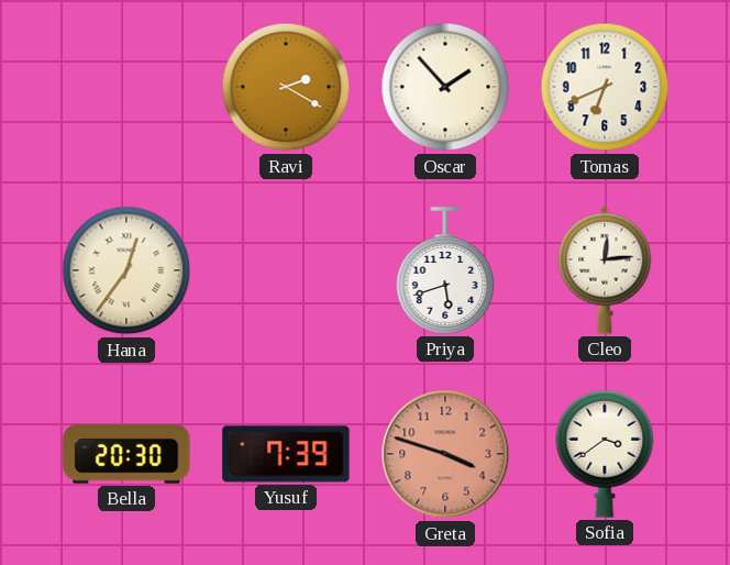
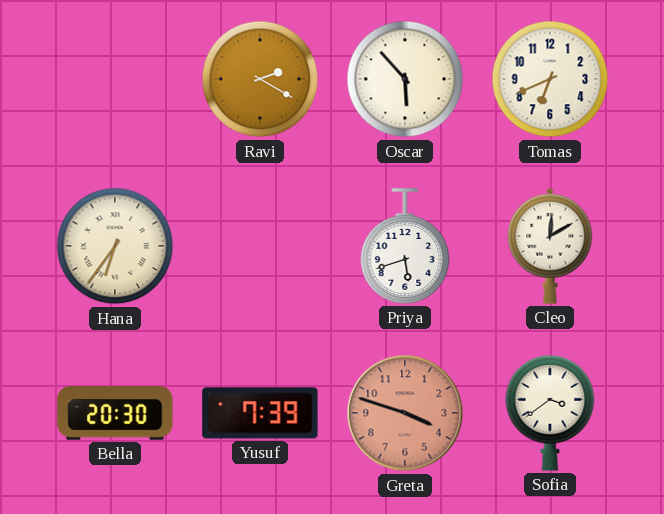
Oscar: 1:53 -> 5:53
Hana: 12:36 -> 6:36
Cleo: 12:14 -> 12:10
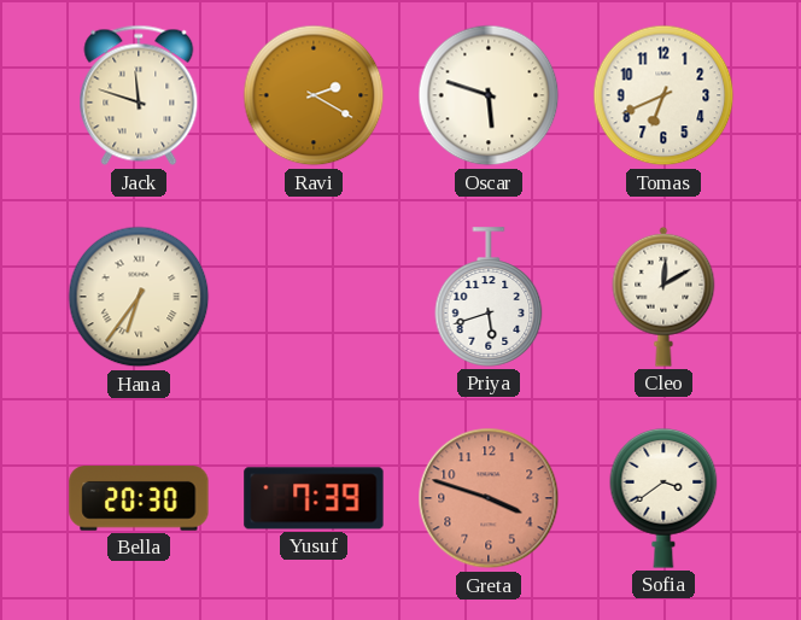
Jack: none -> 11:48
Oscar: 5:53 -> 5:48
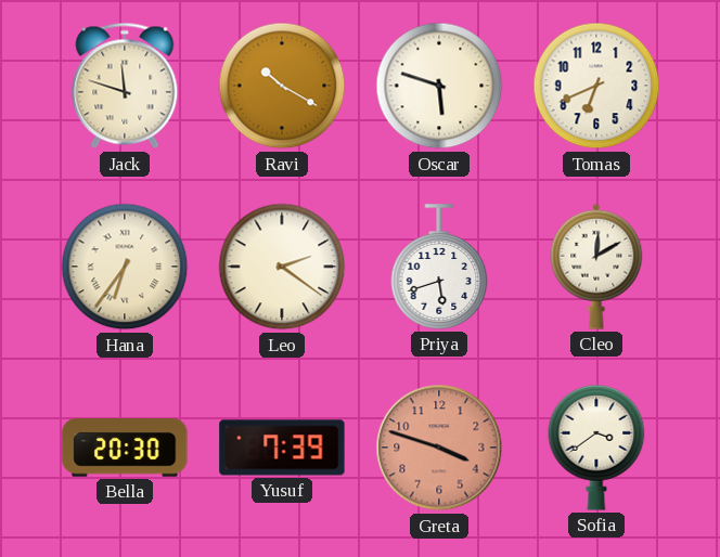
Ravi: 2:20 -> 10:20
Leo: none -> 2:21
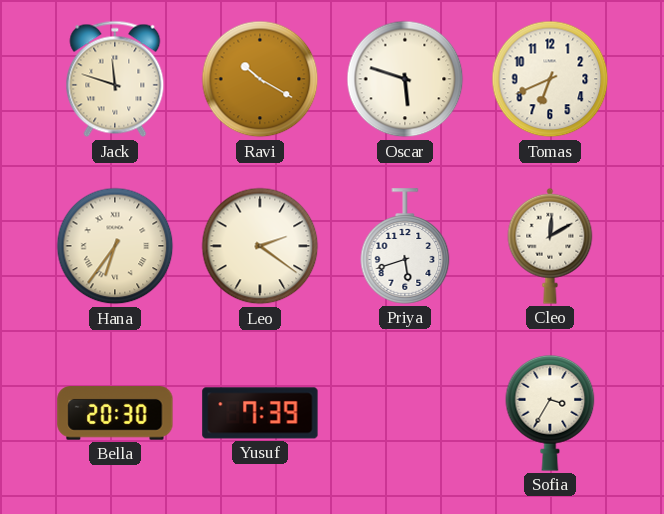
Greta: 3:48 -> none
Sofia: 3:39 -> 3:35
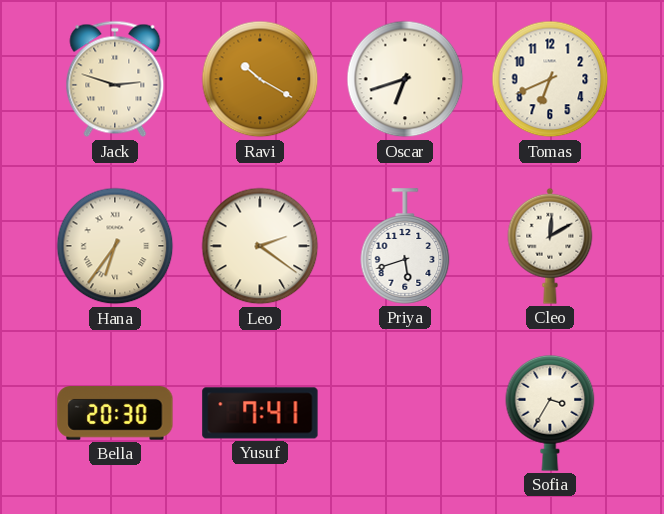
Jack: 11:48 -> 2:48
Oscar: 5:48 -> 6:42
Yusuf: 7:39 -> 7:41
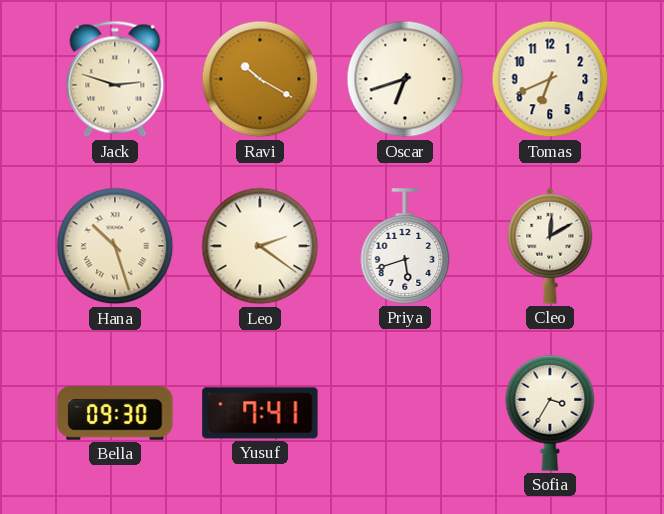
Hana: 6:36 -> 10:27
Bella: 20:30 -> 09:30
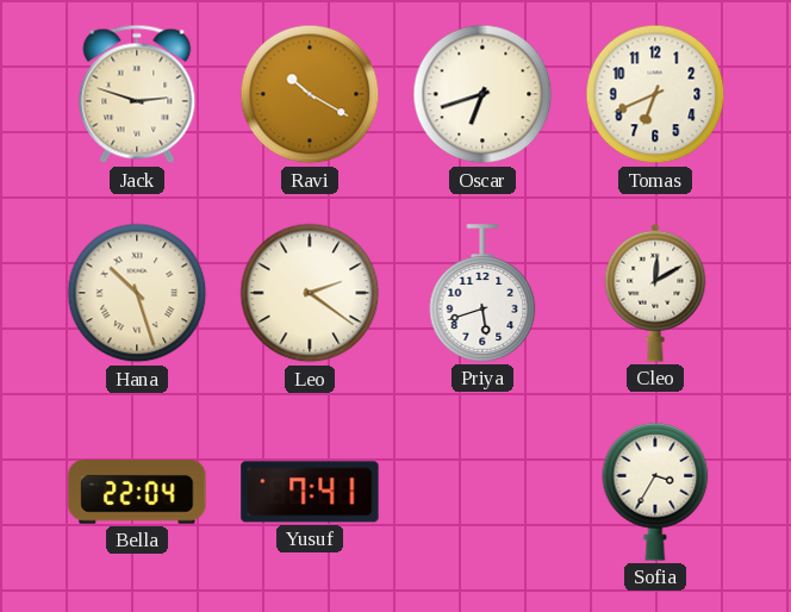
Bella: 09:30 -> 22:04
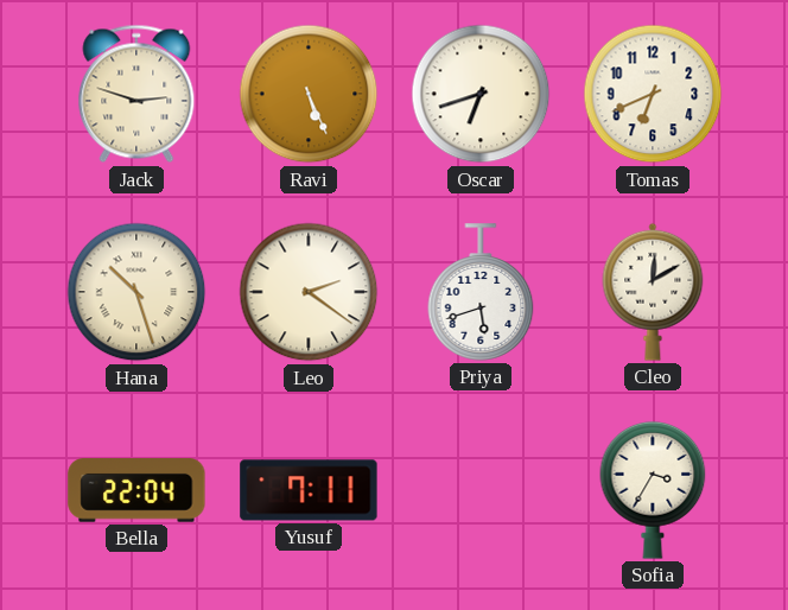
Ravi: 10:20 -> 5:26
Yusuf: 7:41 -> 7:11
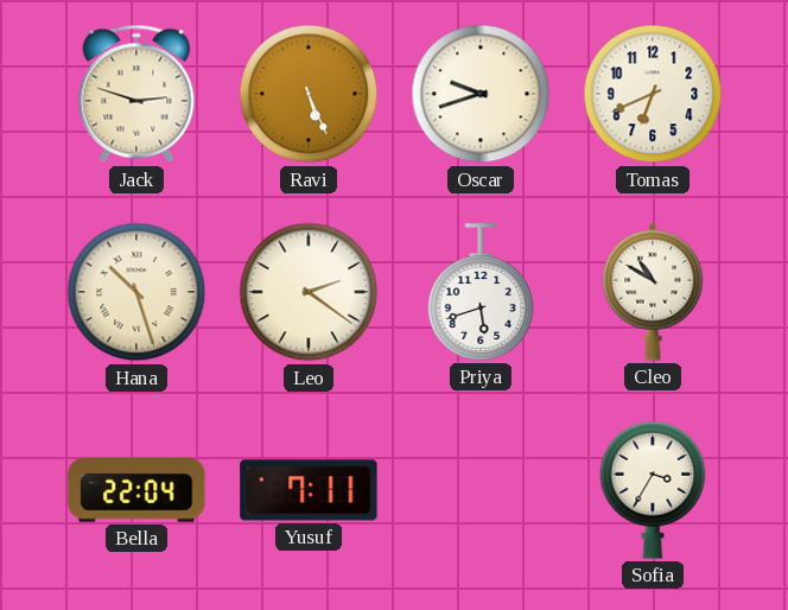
Oscar: 6:42 -> 9:42
Cleo: 12:10 -> 10:50
